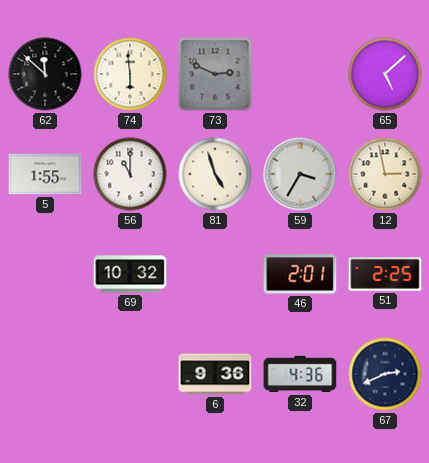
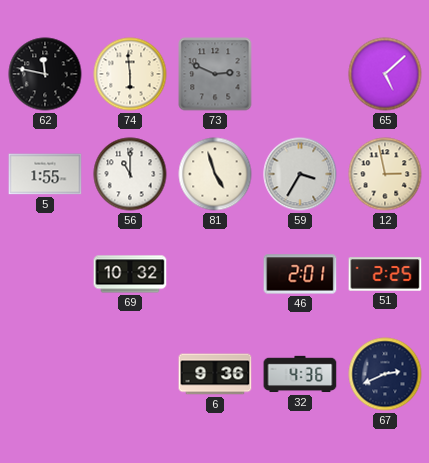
62: 11:52 -> 11:47
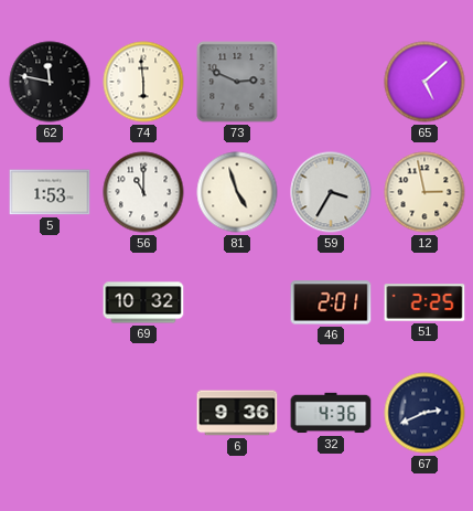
5: 1:55 -> 1:53
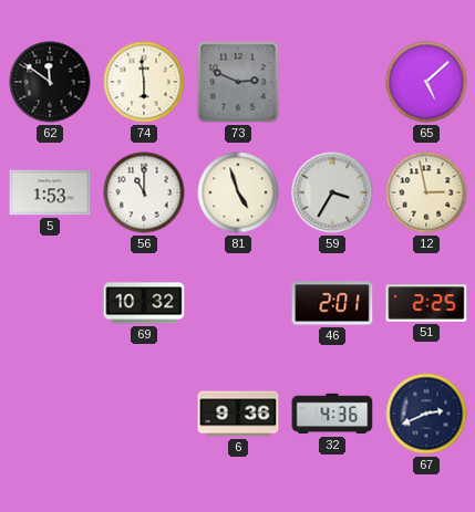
62: 11:47 -> 11:51
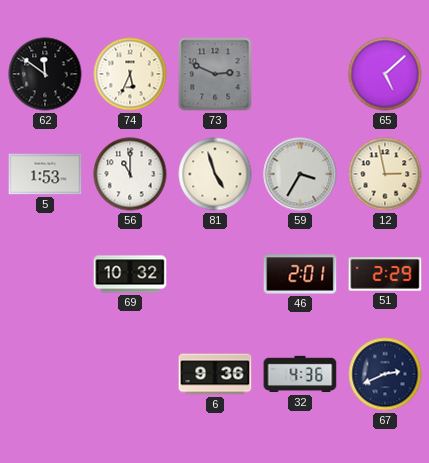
74: 5:59 -> 5:34
51: 2:25 -> 2:29
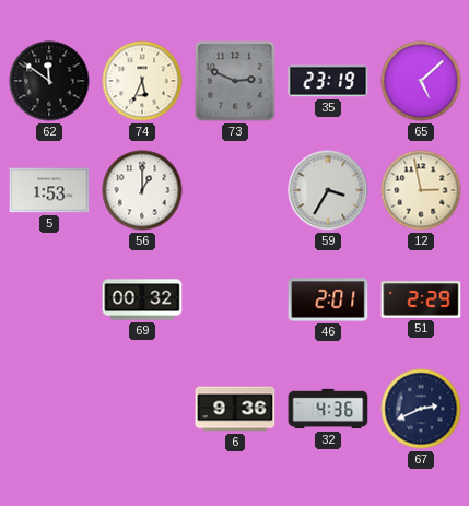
35: none -> 23:19
56: 11:00 -> 1:00
81: 4:57 -> none
69: 10:32 -> 00:32
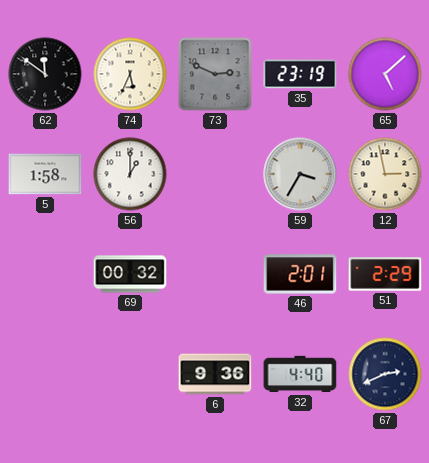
5: 1:53 -> 1:58
32: 4:36 -> 4:40
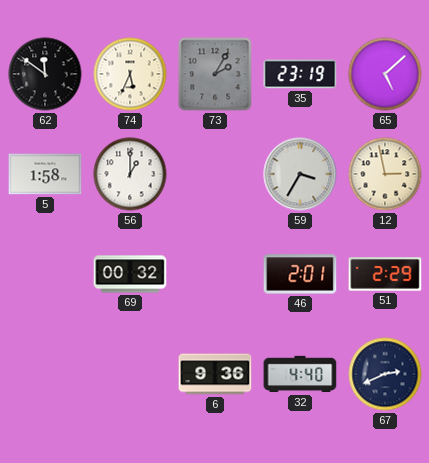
73: 2:49 -> 2:05
